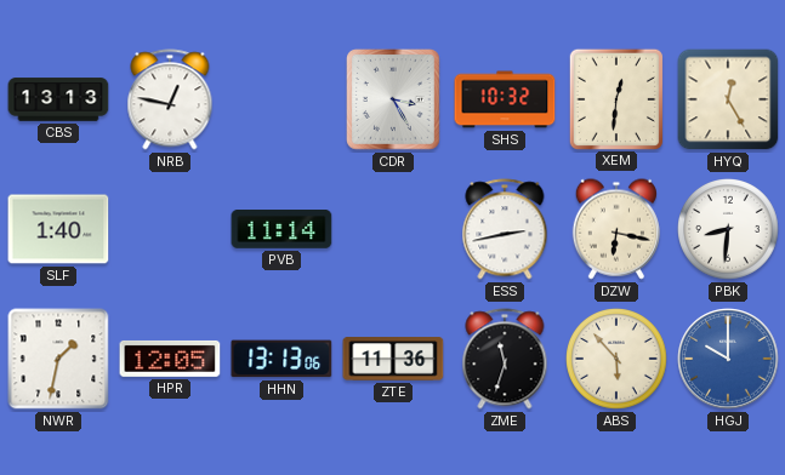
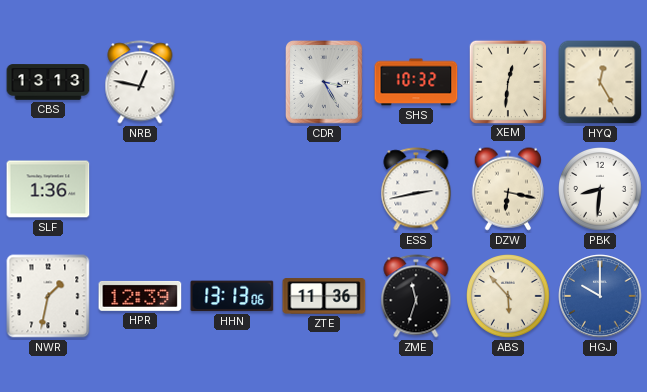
SLF: 1:40 -> 1:36
PVB: 11:14 -> none
HPR: 12:05 -> 12:39
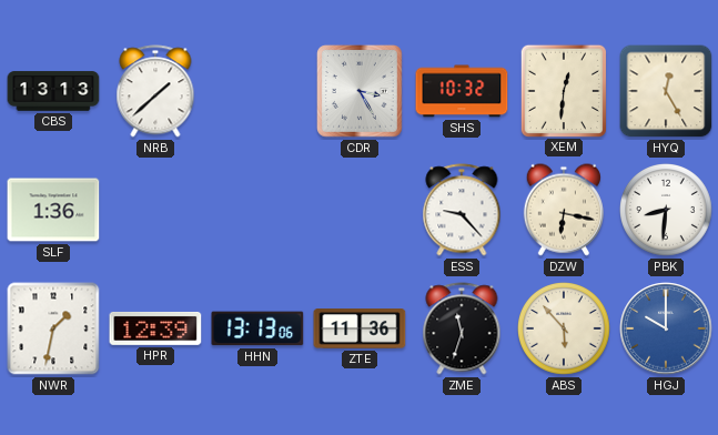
NRB: 12:47 -> 1:38
ESS: 2:43 -> 9:23
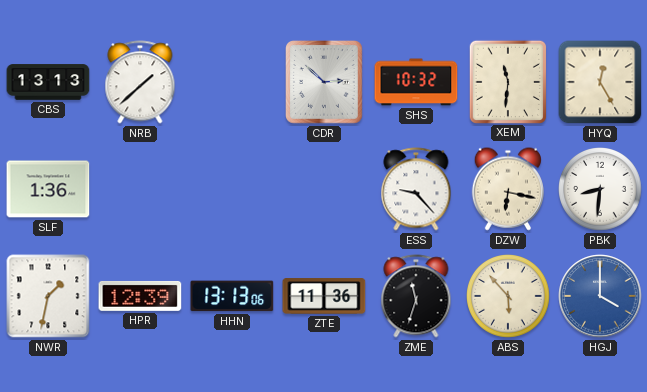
CDR: 3:25 -> 2:52
XEM: 12:31 -> 11:31
HGJ: 10:00 -> 4:00
